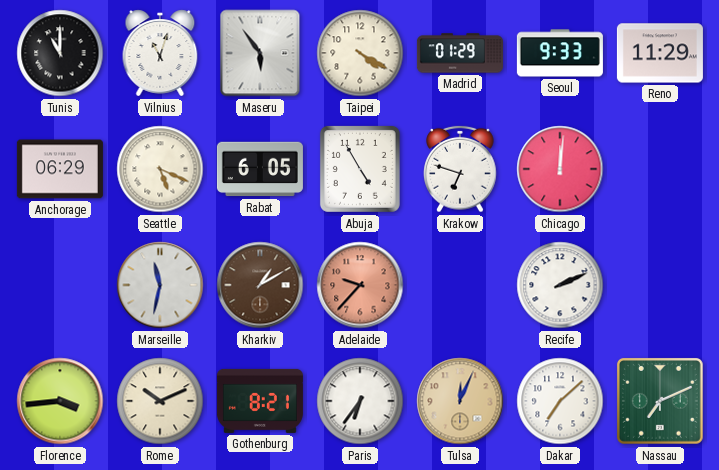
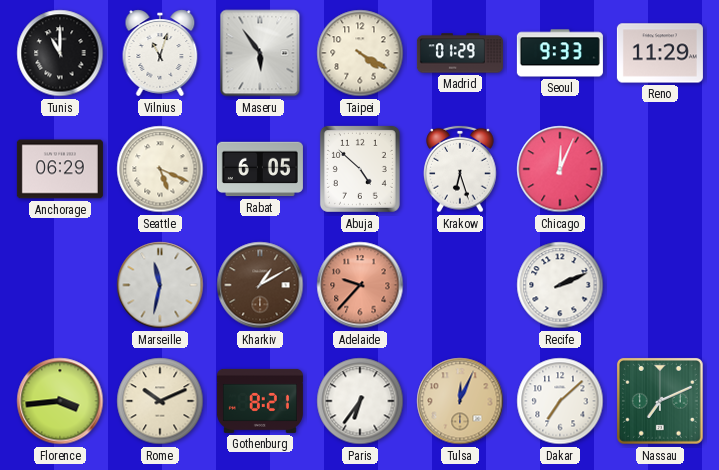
Abuja: 4:55 -> 4:52
Krakow: 6:48 -> 6:27
Chicago: 12:01 -> 12:04
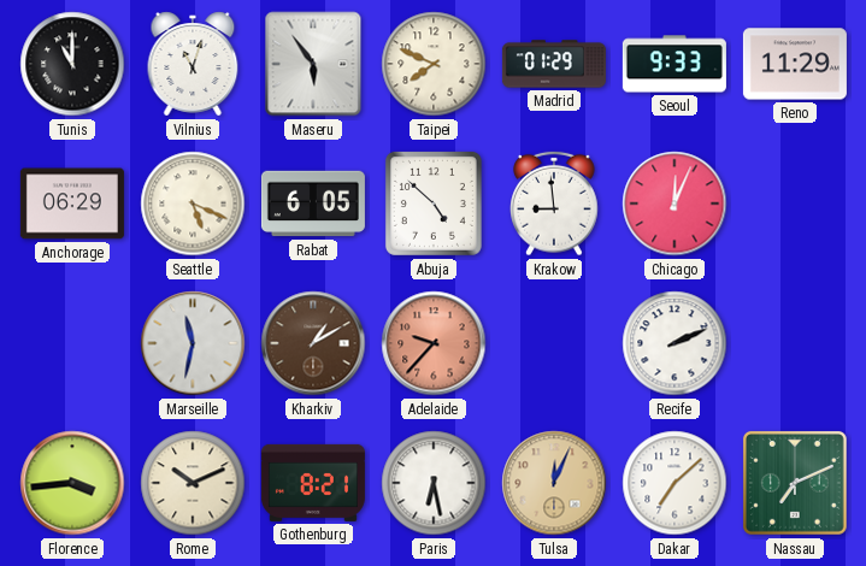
Taipei: 4:20 -> 7:49
Krakow: 6:27 -> 8:59
Paris: 6:36 -> 6:28
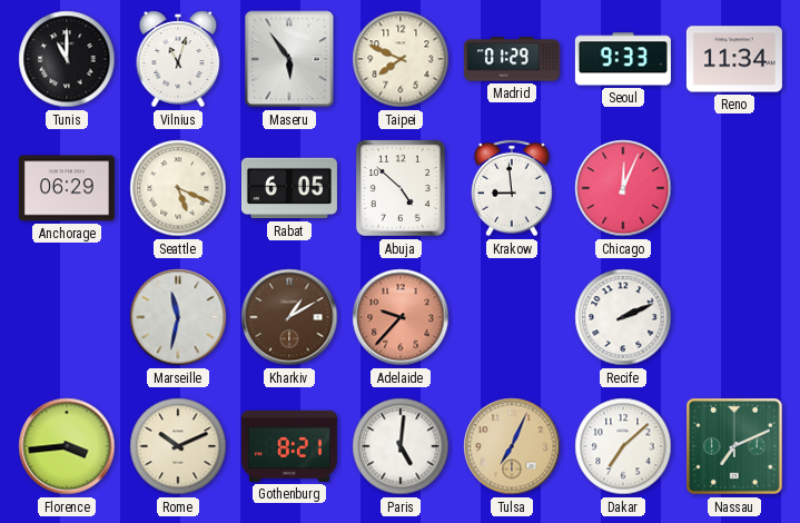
Reno: 11:29 -> 11:34
Paris: 6:28 -> 5:01
Tulsa: 12:04 -> 7:04
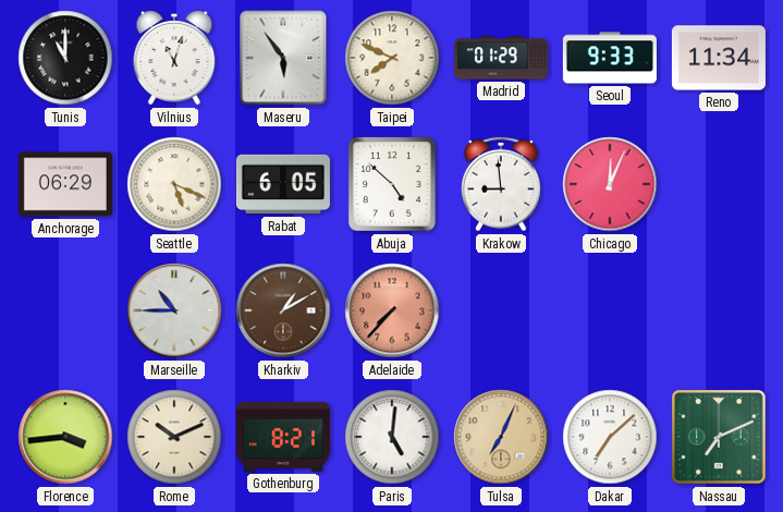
Marseille: 11:32 -> 10:45
Adelaide: 9:37 -> 7:37
Recife: 2:11 -> none
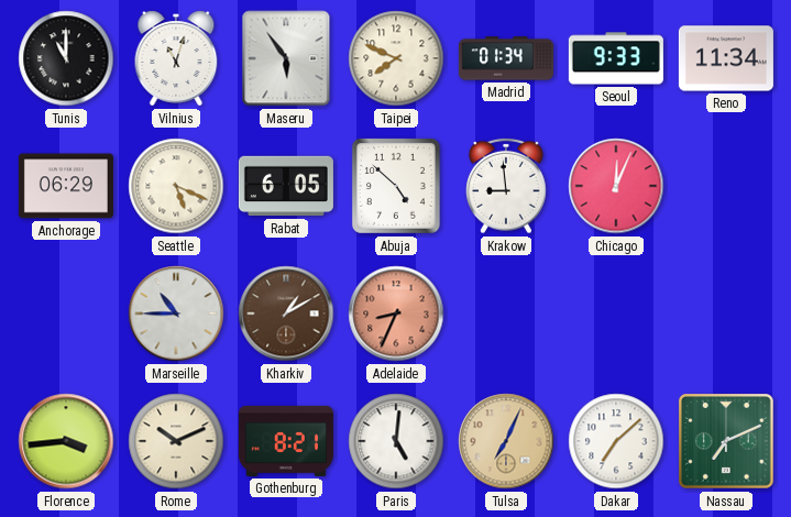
Madrid: 01:29 -> 01:34
Adelaide: 7:37 -> 8:34
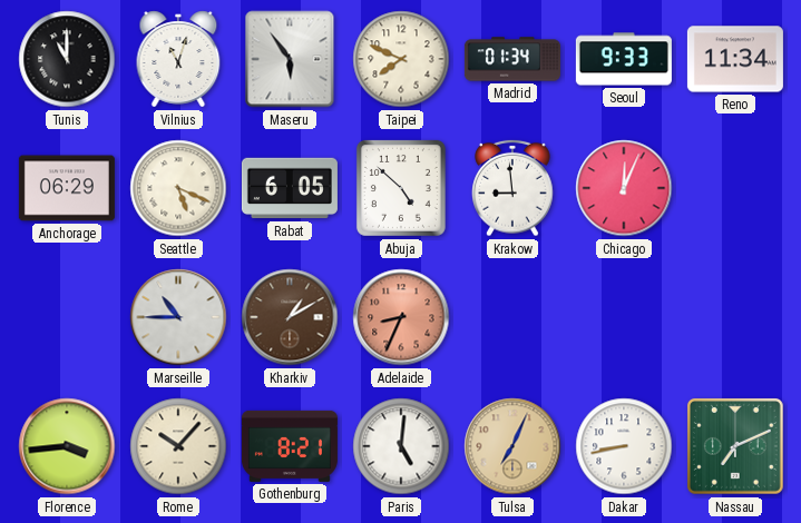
Rome: 10:11 -> 10:07
Dakar: 7:08 -> 8:43
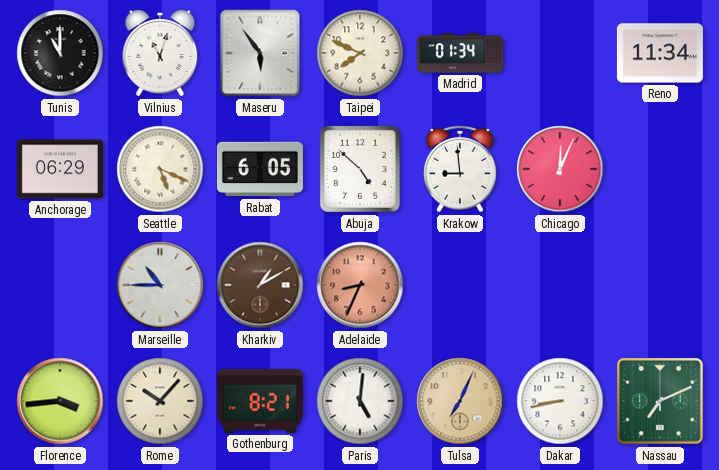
Seoul: 9:33 -> none
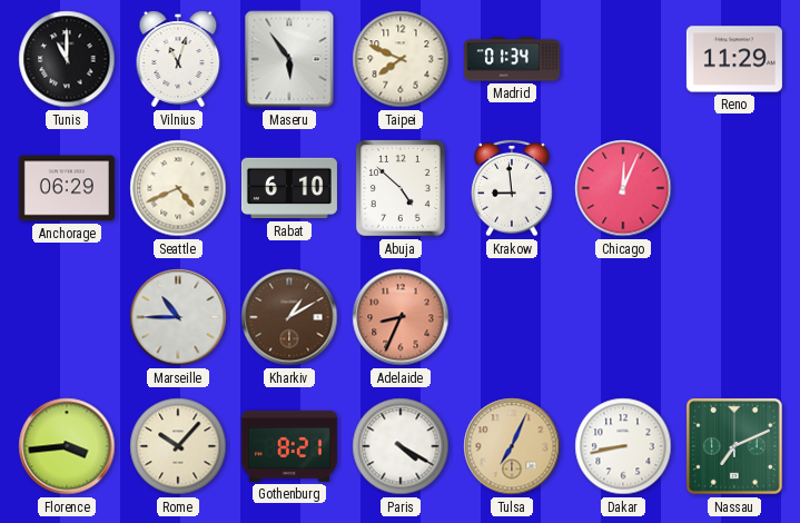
Reno: 11:34 -> 11:29
Seattle: 5:19 -> 4:41
Rabat: 6:05 -> 6:10
Paris: 5:01 -> 4:20
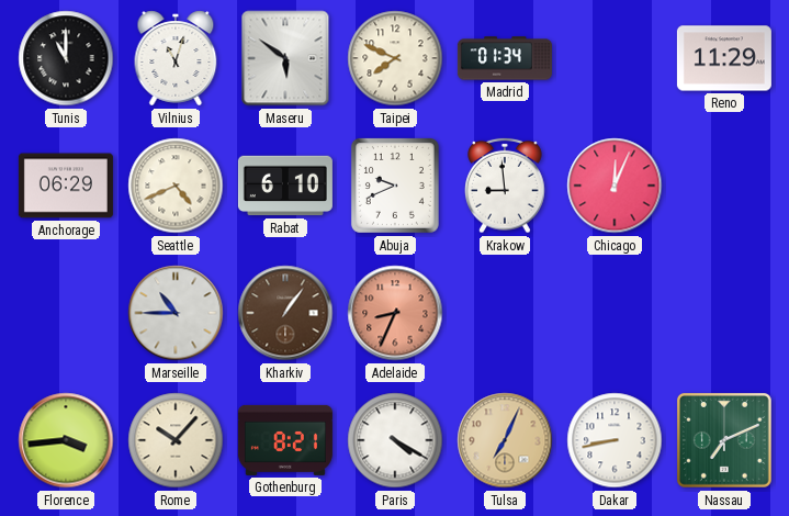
Maseru: 5:54 -> 5:51
Abuja: 4:52 -> 9:41
Kharkiv: 1:10 -> 1:06
